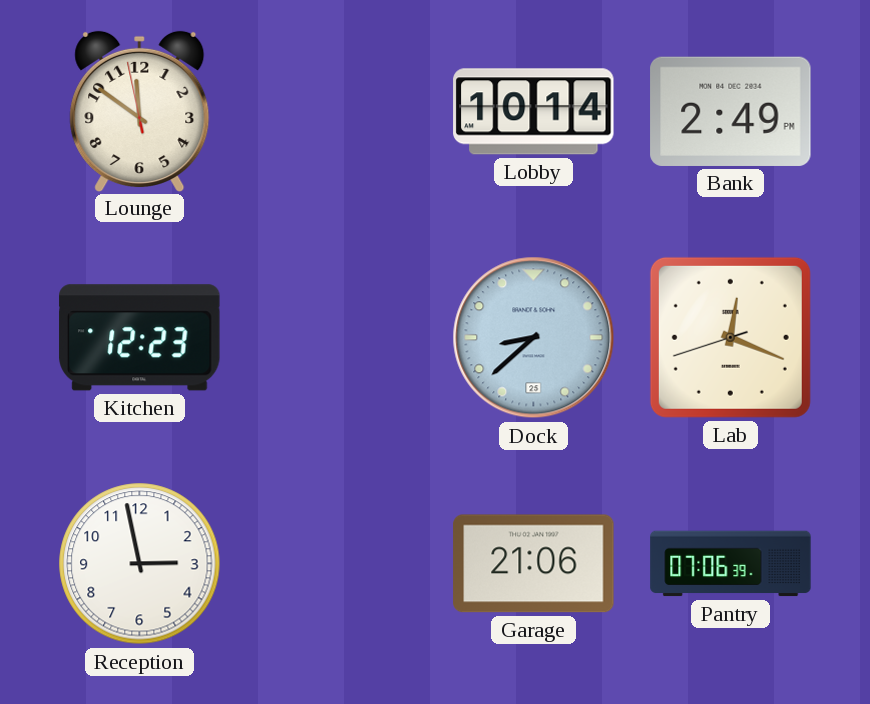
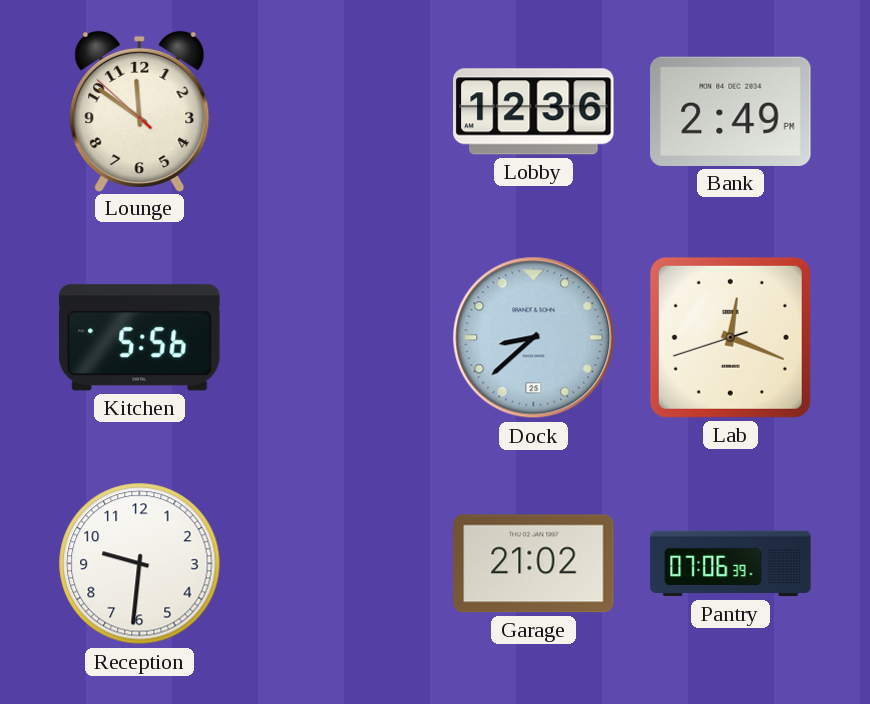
Lounge: 11:50:58 -> 11:50:52
Lobby: 10:14 -> 12:36
Kitchen: 12:23 -> 5:56
Reception: 2:58 -> 9:31
Garage: 21:06 -> 21:02
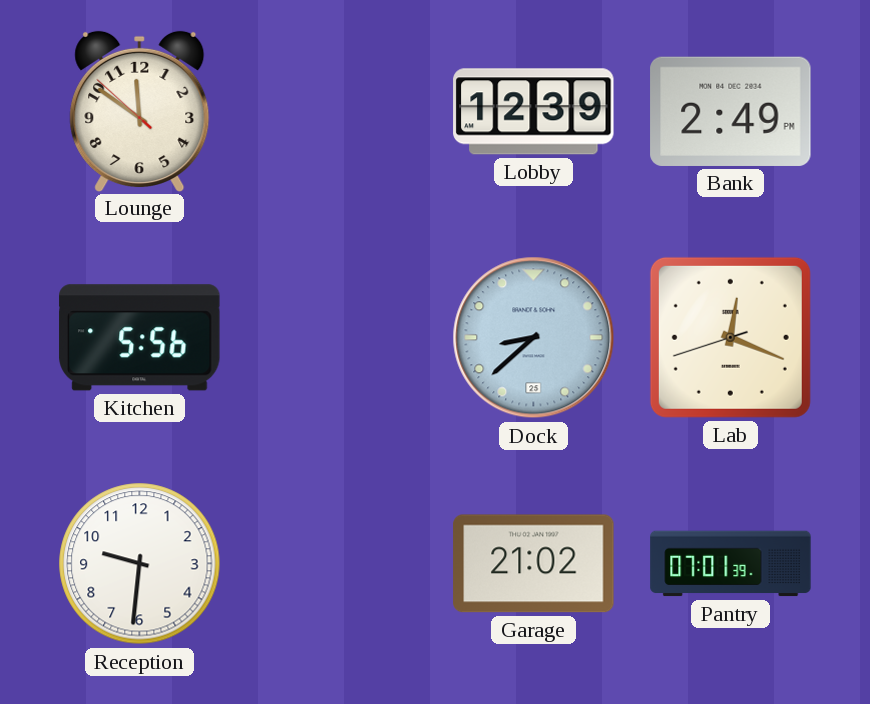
Lobby: 12:36 -> 12:39
Pantry: 07:06 -> 07:01
